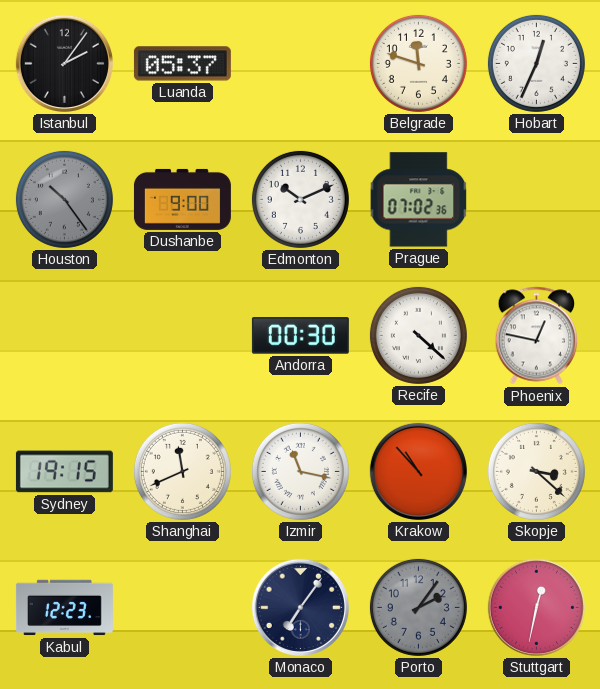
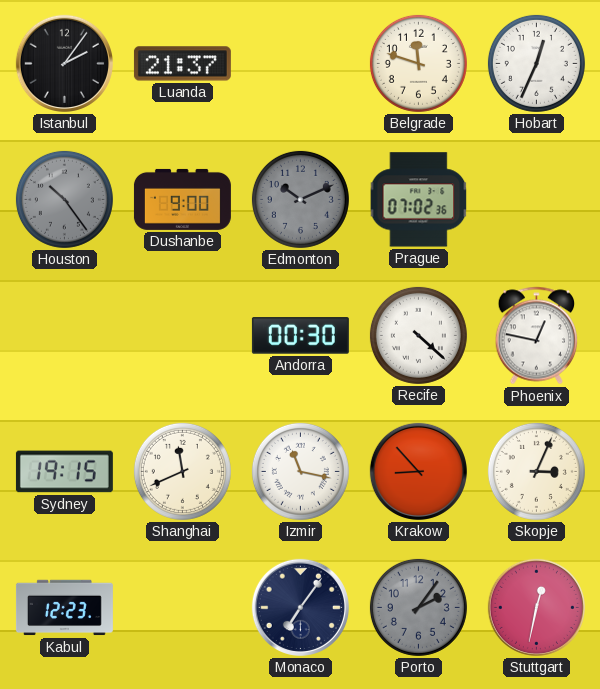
Luanda: 05:37 -> 21:37
Edmonton dial: white -> grey
Krakow: 10:53 -> 8:53
Skopje: 3:22 -> 3:04
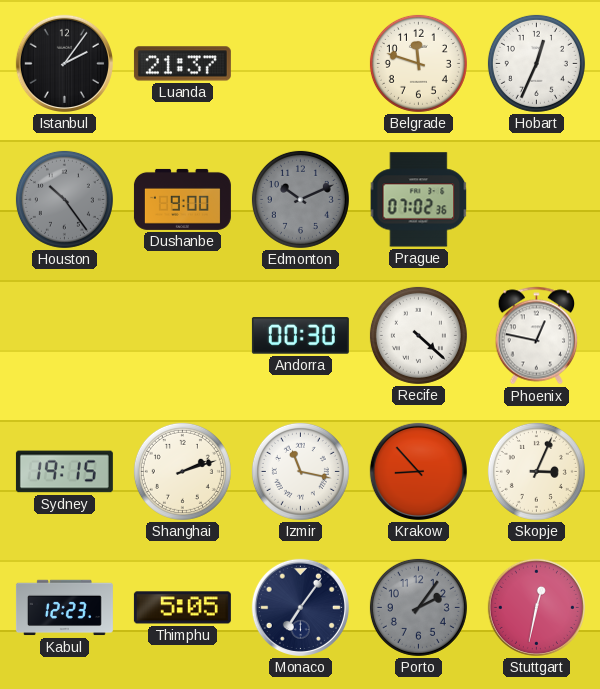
Shanghai: 11:41 -> 2:12
Thimphu: none -> 5:05
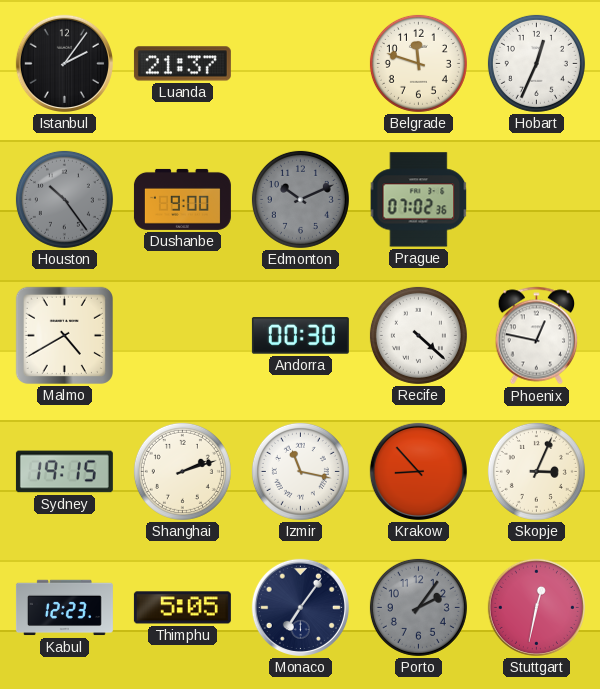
Malmo: none -> 4:40
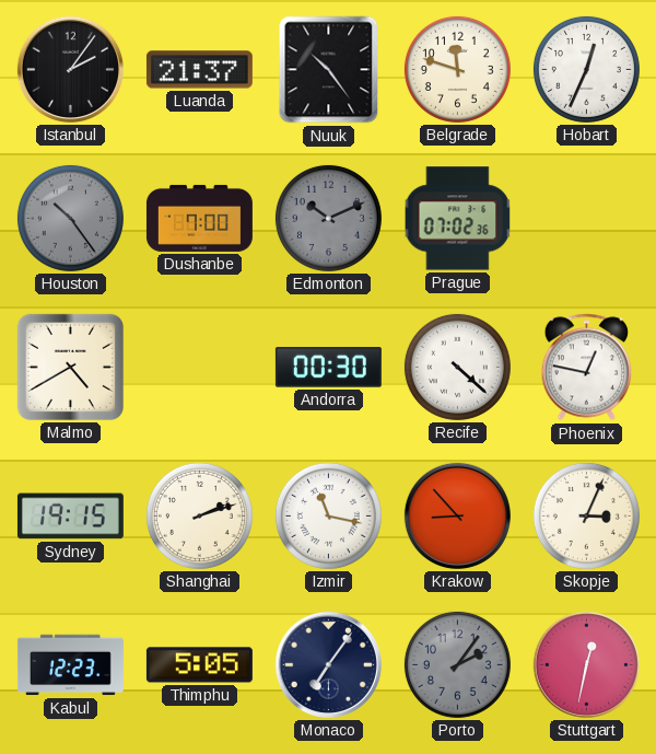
Nuuk: none -> 10:24
Dushanbe: 9:00 -> 7:00
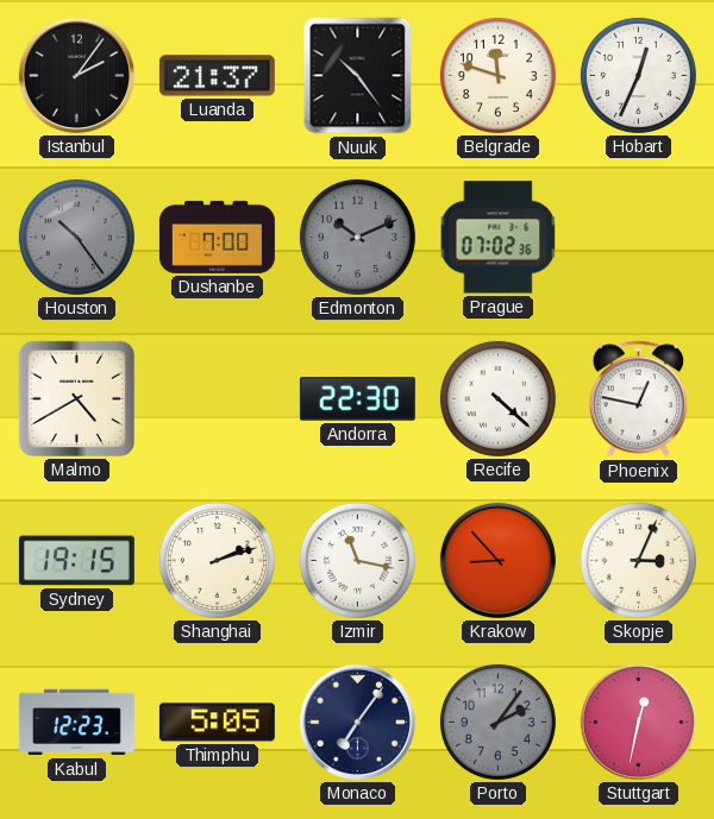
Andorra: 00:30 -> 22:30
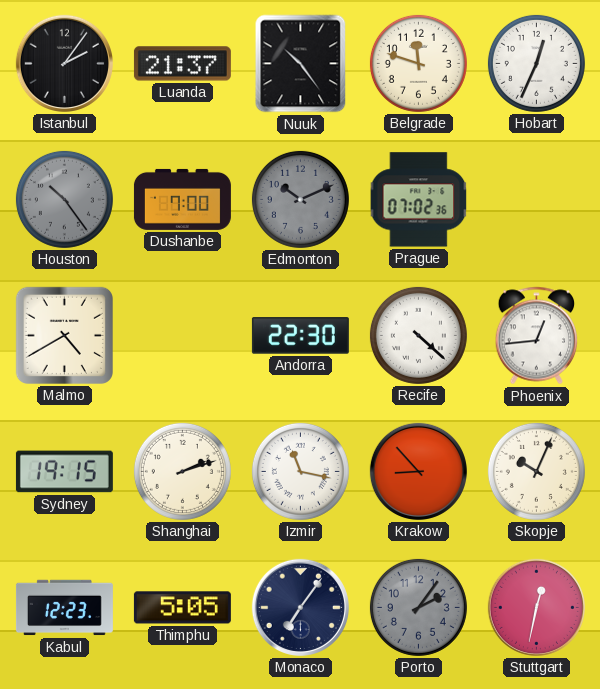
Phoenix: 12:47 -> 12:44
Skopje: 3:04 -> 10:04
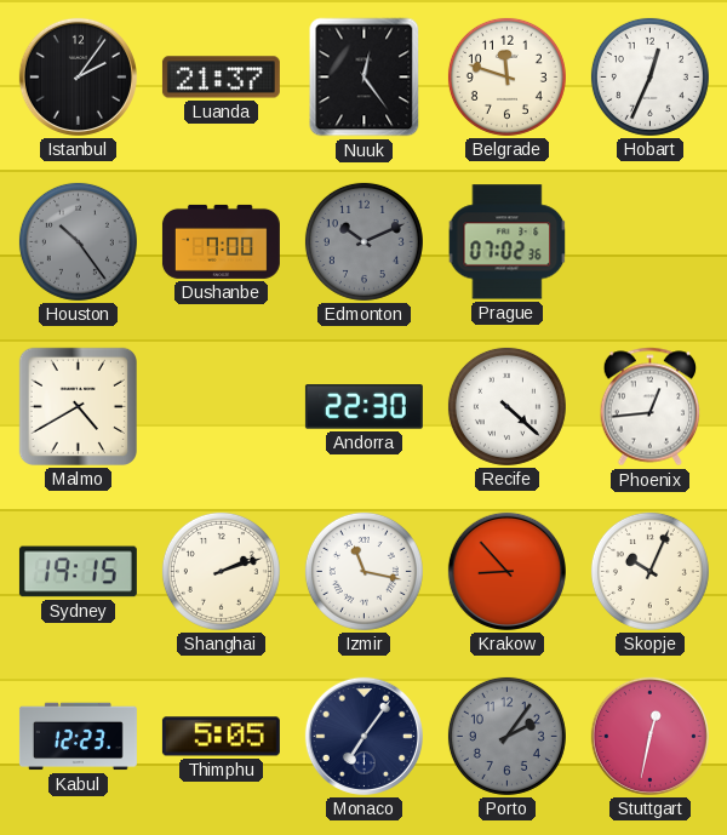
Nuuk: 10:24 -> 12:24
